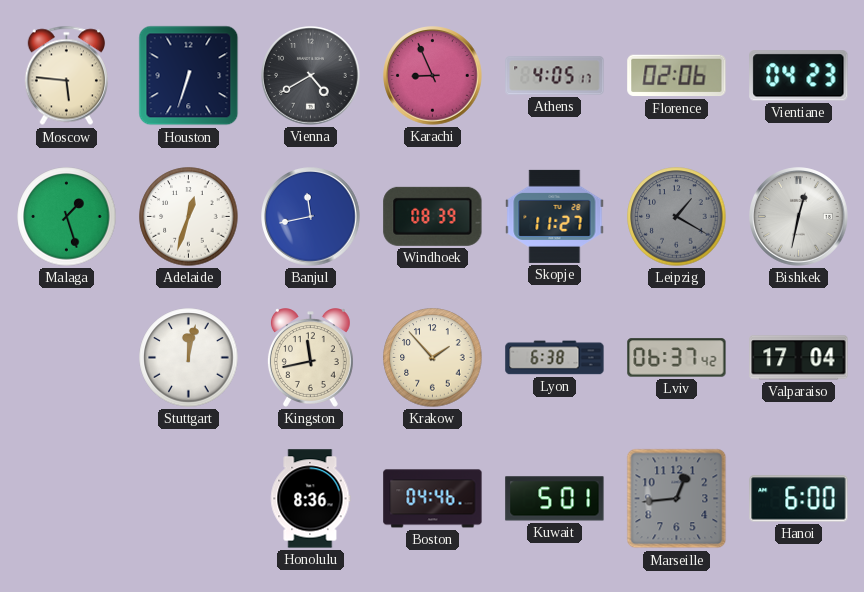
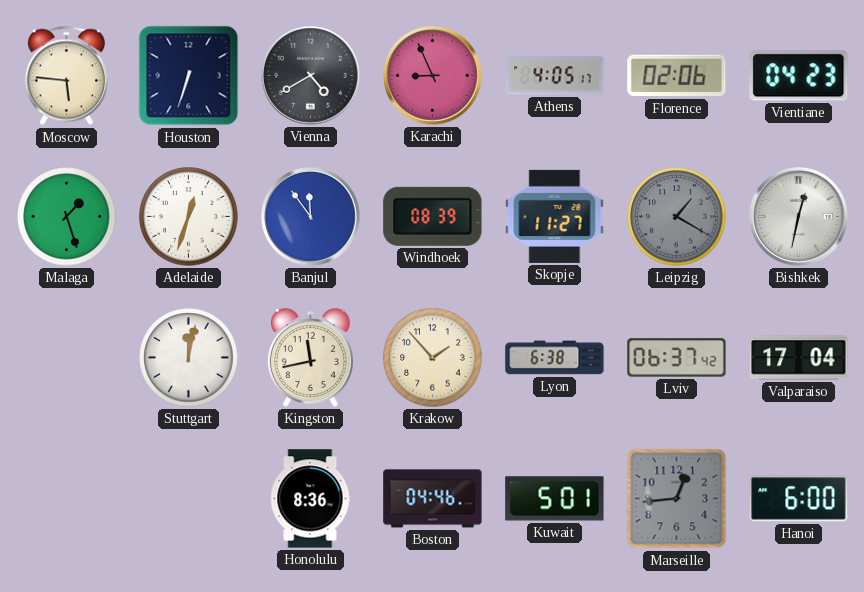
Banjul: 11:43 -> 11:54
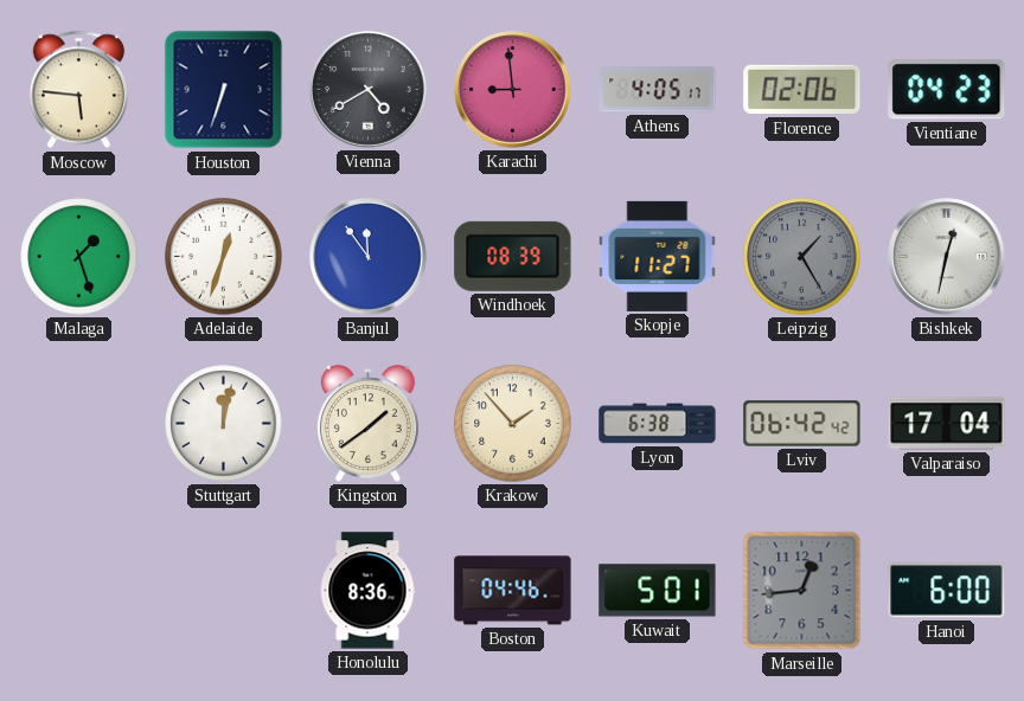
Karachi: 8:56 -> 8:59
Leipzig: 1:20 -> 1:25
Kingston: 11:43 -> 1:39
Lviv: 06:37 -> 06:42
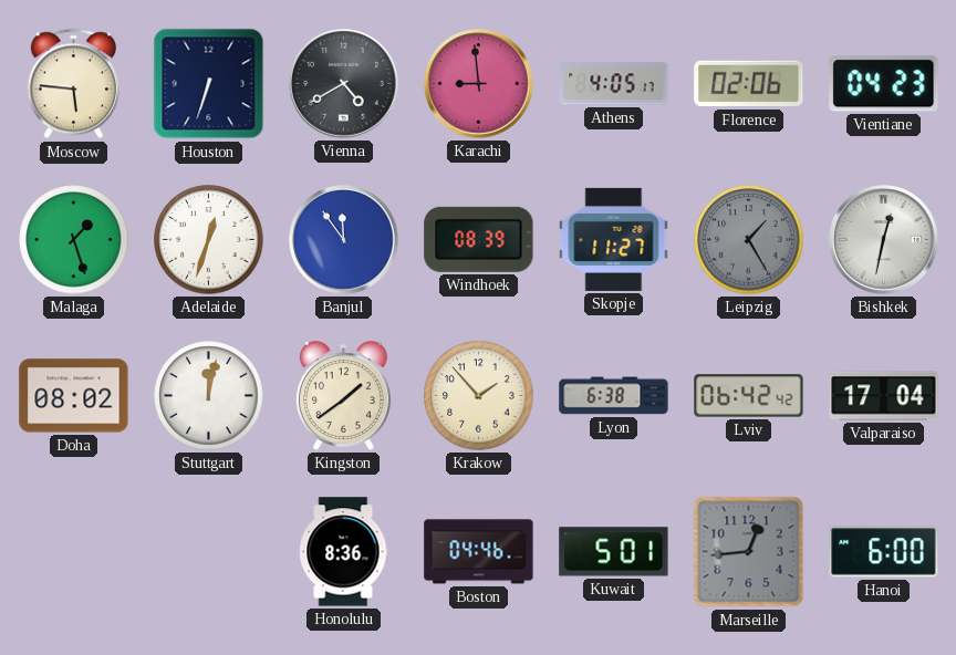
Doha: none -> 08:02
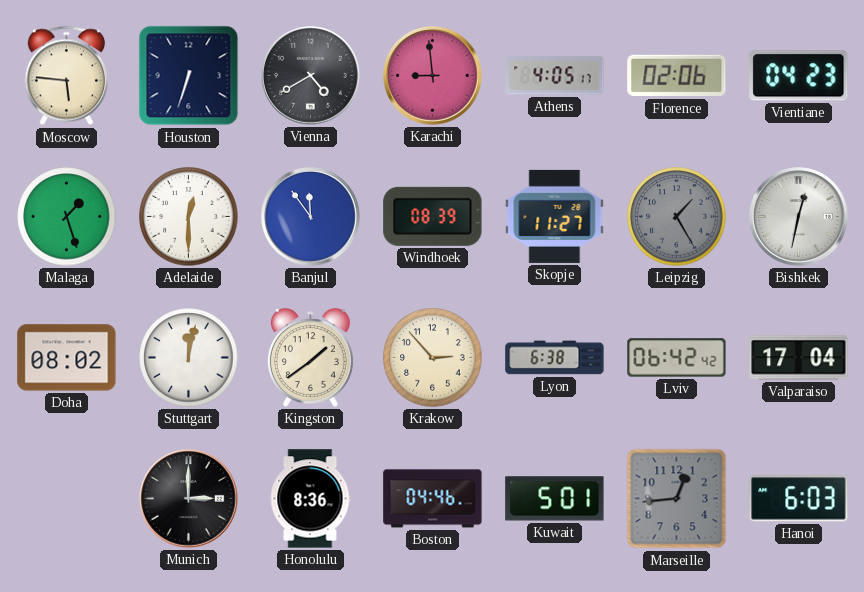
Adelaide: 12:33 -> 12:30
Krakow: 1:53 -> 2:53
Munich: none -> 3:00
Hanoi: 6:00 -> 6:03
